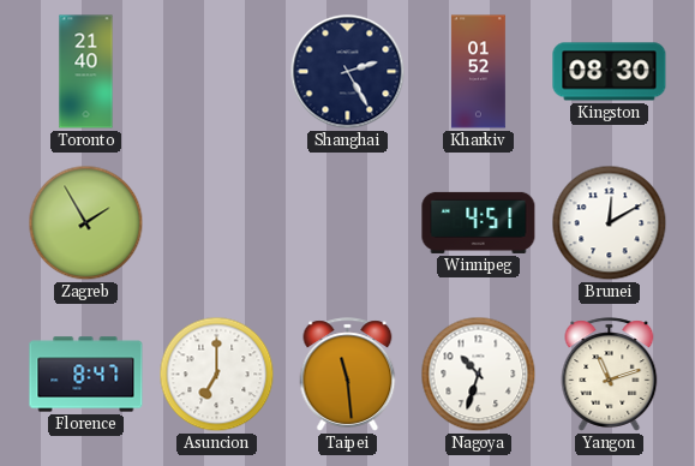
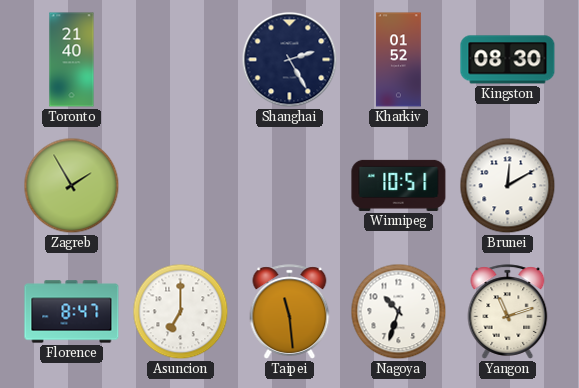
Winnipeg: 4:51 -> 10:51
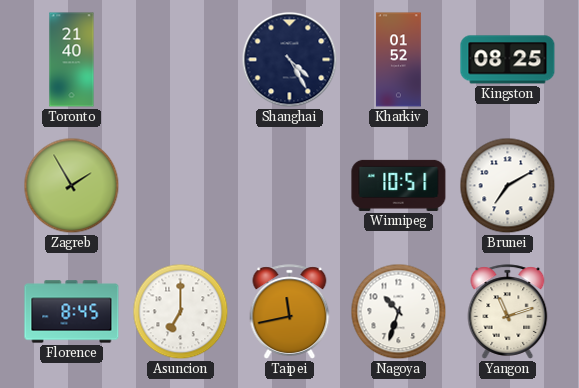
Shanghai: 2:25 -> 4:25
Kingston: 08:30 -> 08:25
Brunei: 12:10 -> 7:10
Florence: 8:47 -> 8:45
Taipei: 11:29 -> 11:43
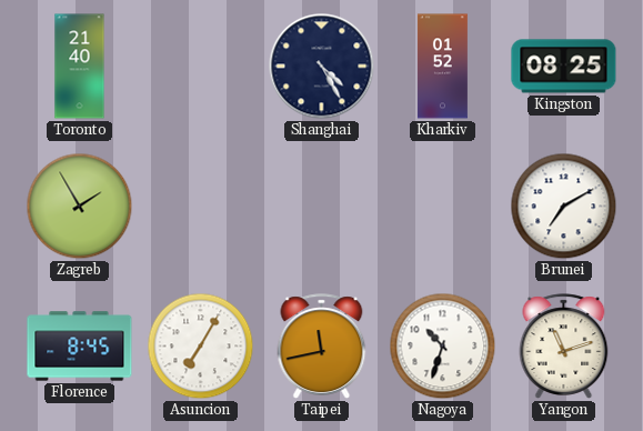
Winnipeg: 10:51 -> none
Asuncion: 7:00 -> 7:05
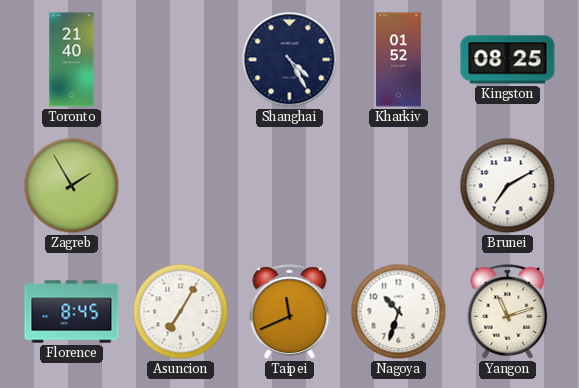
Taipei: 11:43 -> 11:41
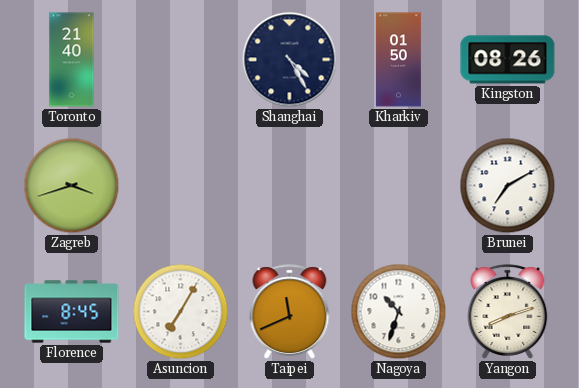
Kharkiv: 01:52 -> 01:50
Kingston: 08:25 -> 08:26
Zagreb: 1:55 -> 3:42
Yangon: 11:12 -> 8:12
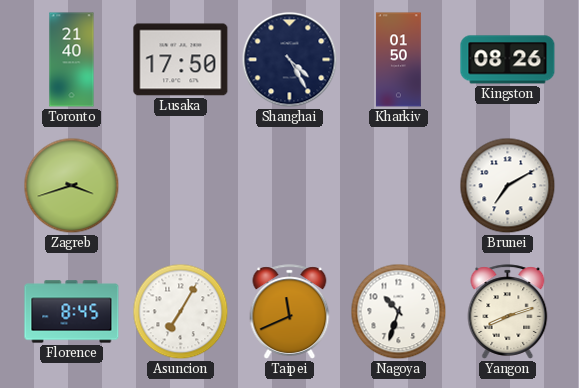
Lusaka: none -> 17:50
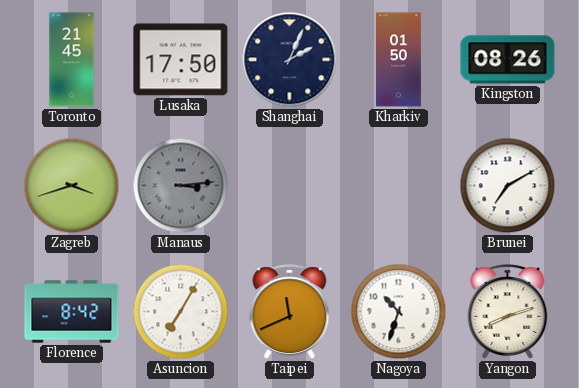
Toronto: 21:40 -> 21:45
Shanghai: 4:25 -> 2:04
Manaus: none -> 3:14
Florence: 8:45 -> 8:42
